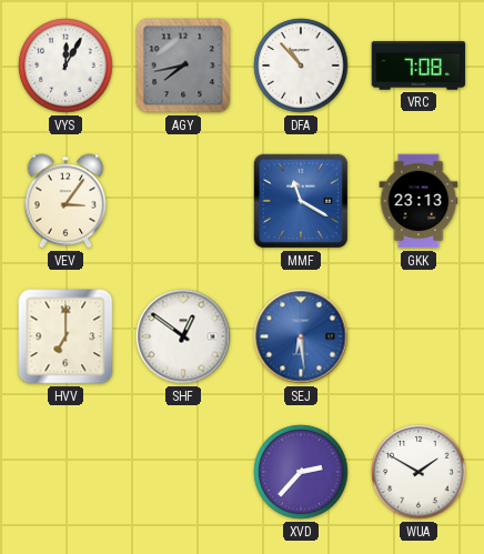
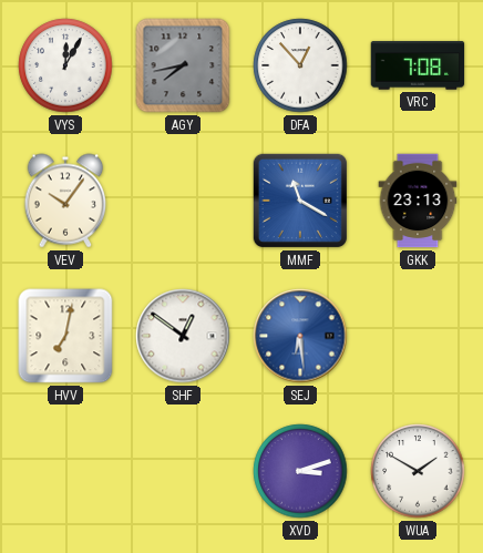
DFA: 10:53 -> 12:53
VEV: 3:06 -> 10:06
HVV: 7:00 -> 7:02
XVD: 2:37 -> 3:12
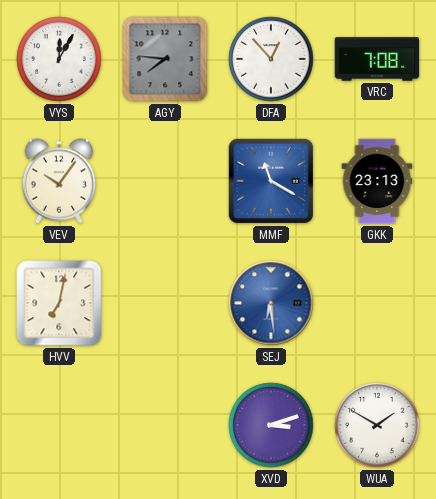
AGY: 7:43 -> 7:46
SHF: 12:51 -> none
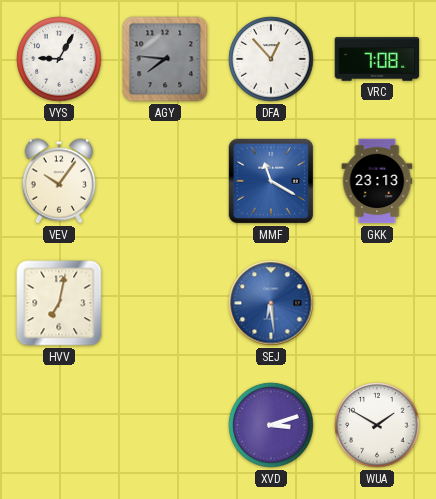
VYS: 12:05 -> 9:05
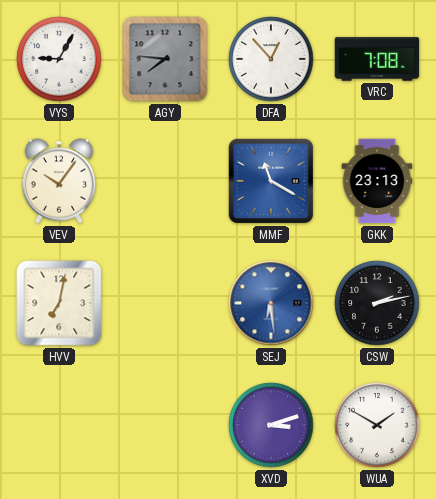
CSW: none -> 2:13
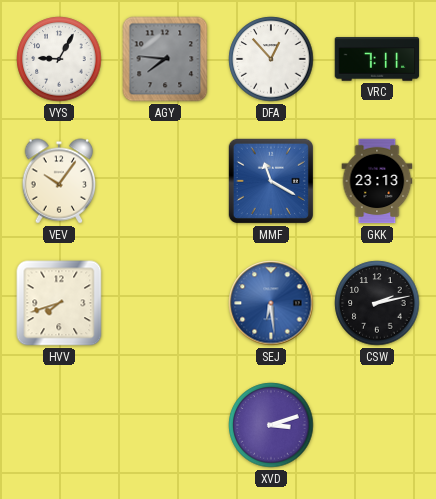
VRC: 7:08 -> 7:11
HVV: 7:02 -> 7:42
WUA: 1:50 -> none
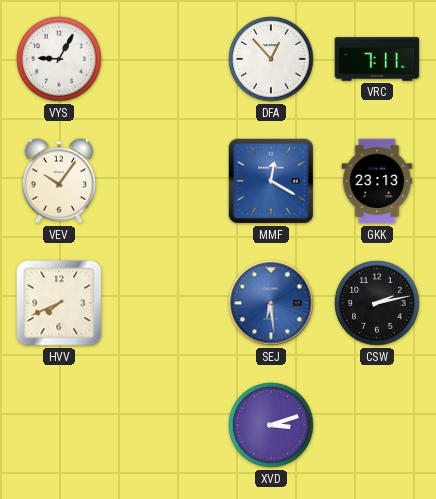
AGY: 7:46 -> none
MMF: 11:20 -> 12:20
HVV: 7:42 -> 7:41
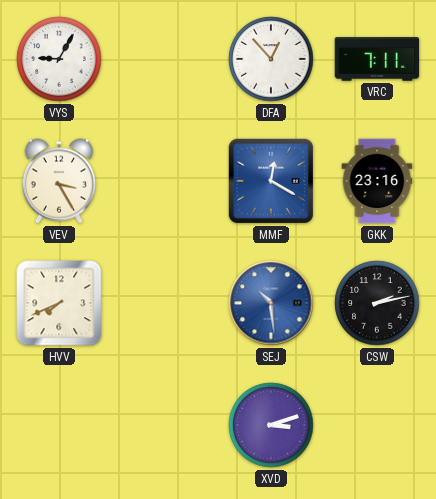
VEV: 10:06 -> 3:25
GKK: 23:13 -> 23:16
SEJ: 6:29 -> 10:29
